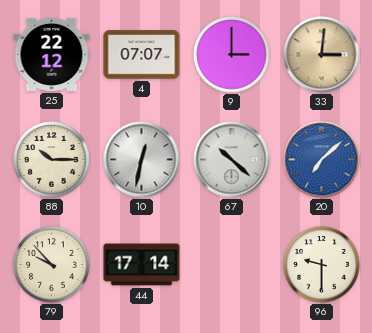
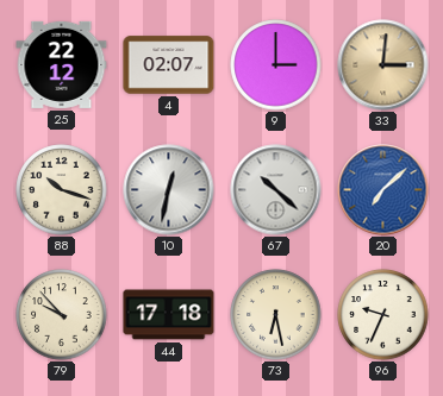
4: 07:07 -> 02:07
88: 10:15 -> 10:18
44: 17:14 -> 17:18
73: none -> 6:28
96: 9:30 -> 9:34
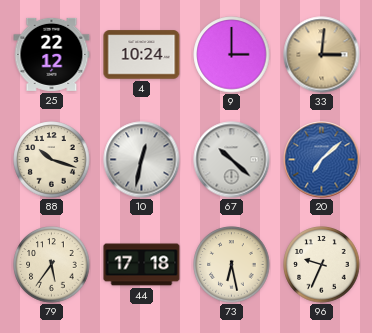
4: 02:07 -> 10:24
79: 9:53 -> 5:36
